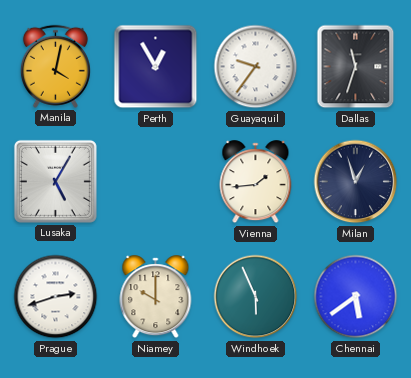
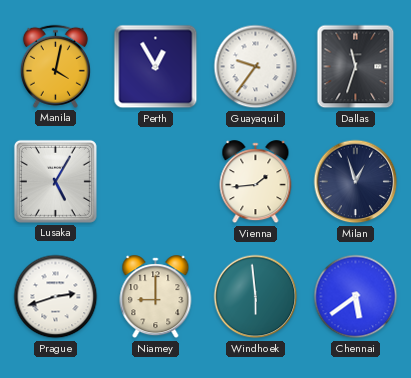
Niamey: 10:00 -> 9:00
Windhoek: 5:56 -> 5:59
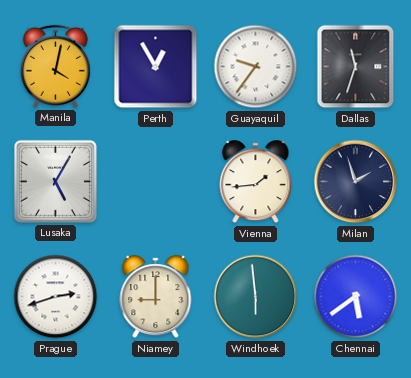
Milan: 12:57 -> 1:57
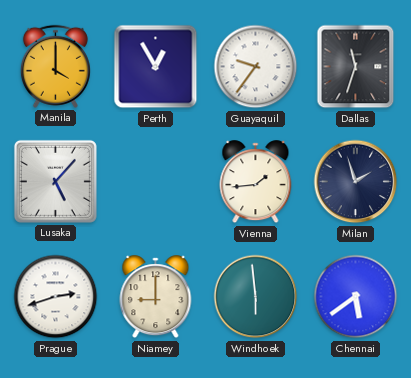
Manila: 4:02 -> 4:00
Lusaka: 5:05 -> 5:07
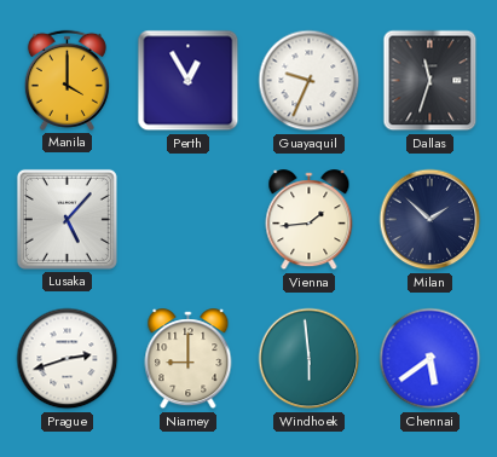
Guayaquil: 9:36 -> 9:34
Milan: 1:57 -> 1:52
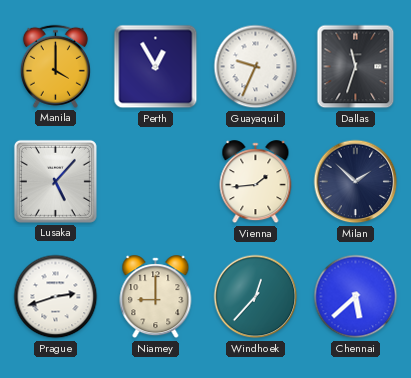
Windhoek: 5:59 -> 12:37
Chennai: 5:39 -> 5:38
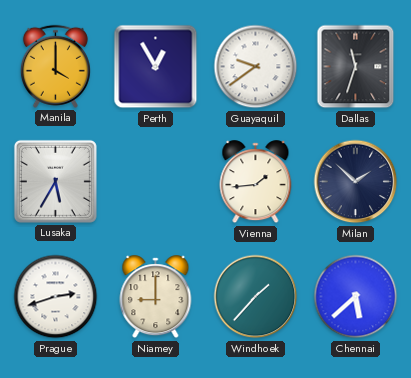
Guayaquil: 9:34 -> 9:39
Lusaka: 5:07 -> 5:35
Windhoek: 12:37 -> 1:37
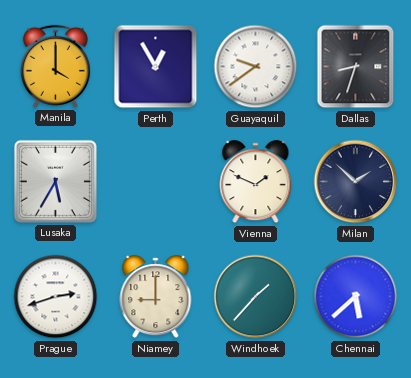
Dallas: 11:33 -> 8:33
Vienna: 1:44 -> 1:49
